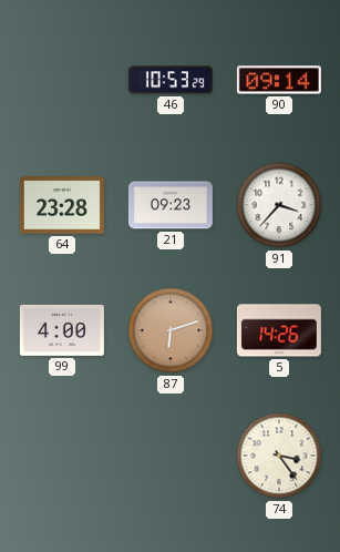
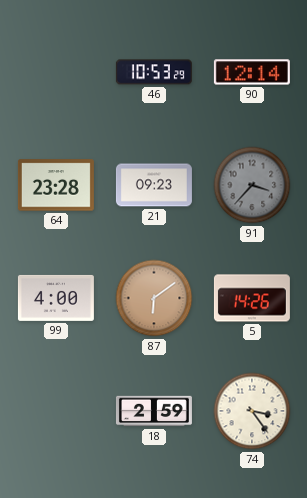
90: 09:14 -> 12:14
91 dial: white -> grey
87: 6:12 -> 6:09
18: none -> 2:59
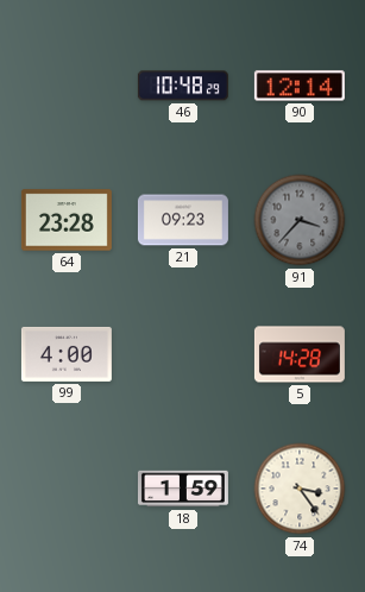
46: 10:53 -> 10:48
87: 6:09 -> none
5: 14:26 -> 14:28
18: 2:59 -> 1:59
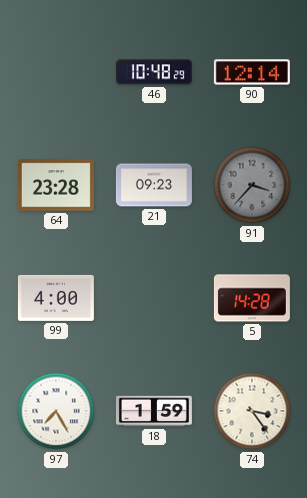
97: none -> 7:25
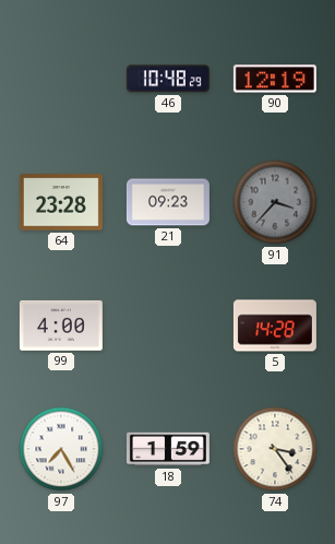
90: 12:14 -> 12:19
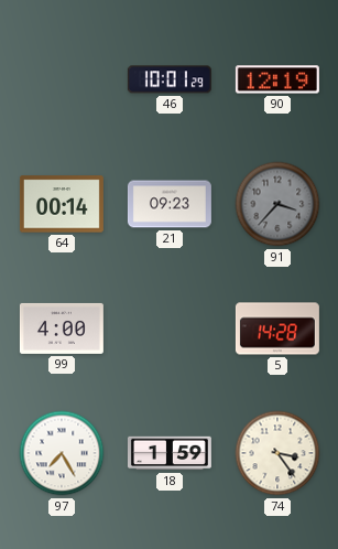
46: 10:48 -> 10:01
64: 23:28 -> 00:14
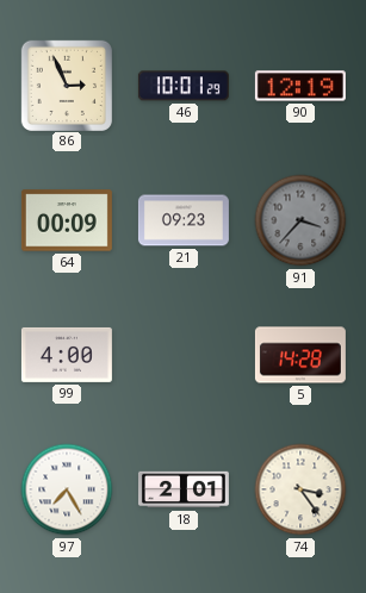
86: none -> 2:56
64: 00:14 -> 00:09
18: 1:59 -> 2:01
